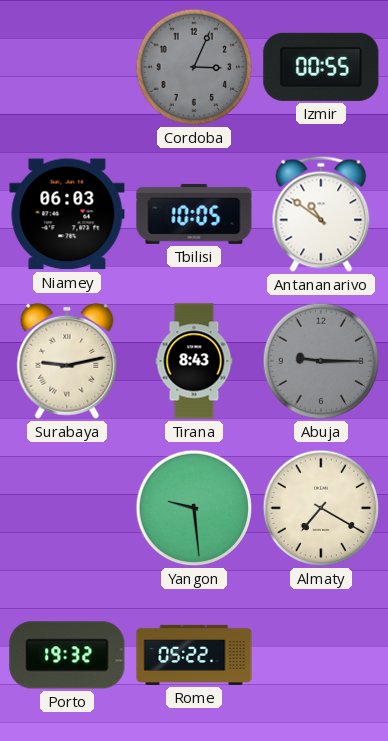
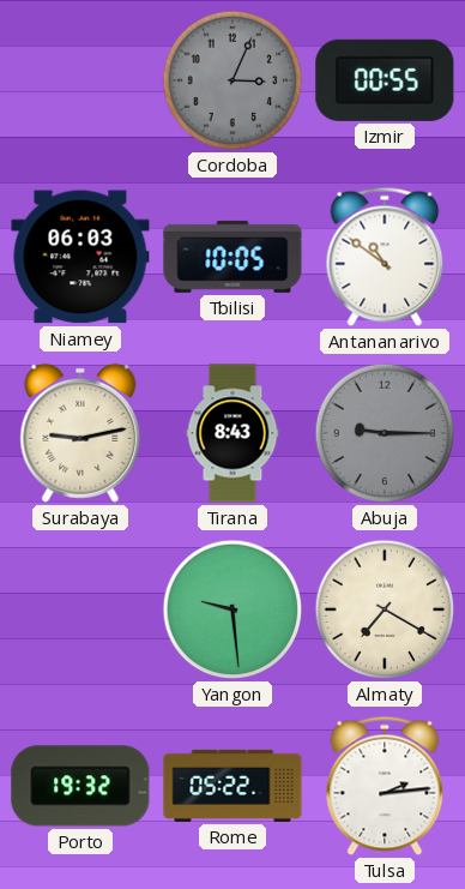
Tulsa: none -> 2:14
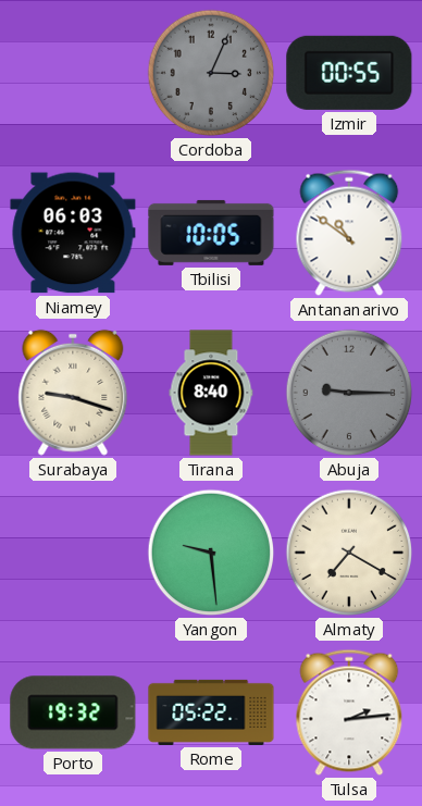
Surabaya: 9:13 -> 9:18
Tirana: 8:43 -> 8:40
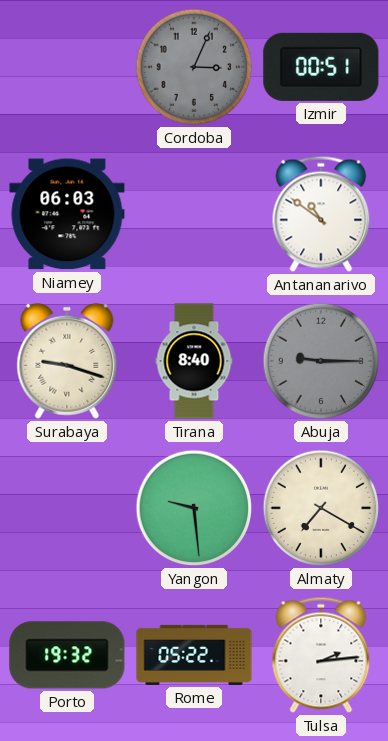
Izmir: 00:55 -> 00:51
Tbilisi: 10:05 -> none
